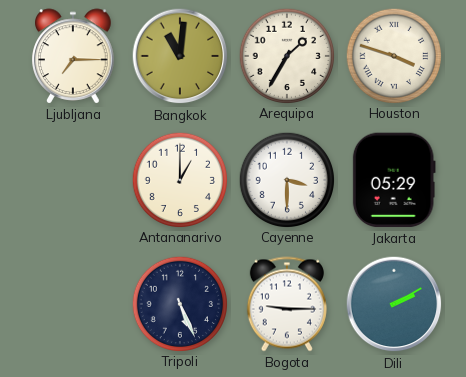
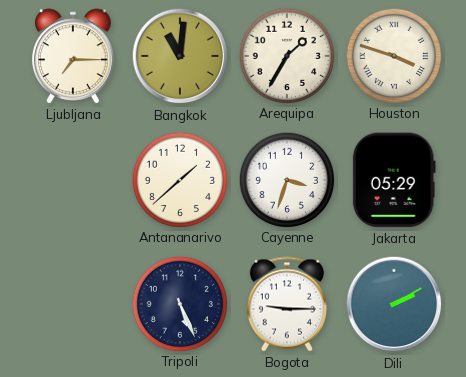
Antananarivo: 1:00 -> 1:38
Cayenne: 3:30 -> 3:33
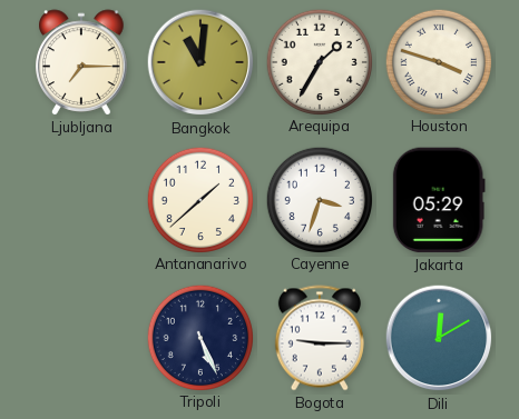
Dili: 2:10 -> 12:10
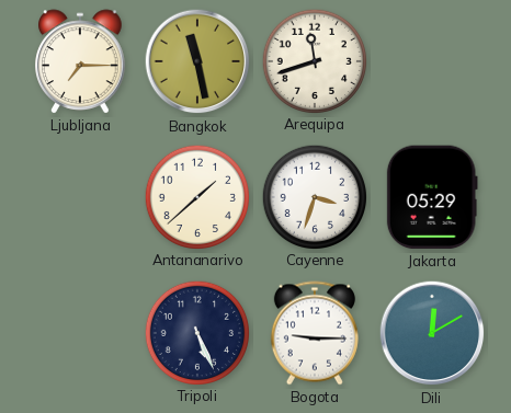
Bangkok: 11:01 -> 11:28
Arequipa: 1:35 -> 11:42
Houston: 3:48 -> none
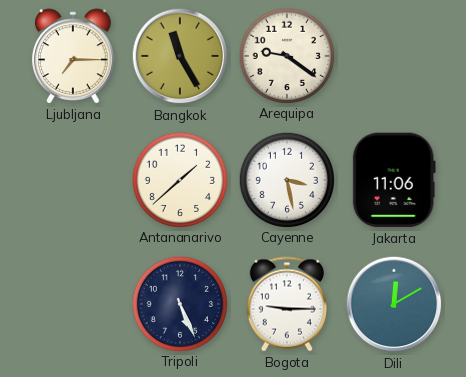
Bangkok: 11:28 -> 11:25
Arequipa: 11:42 -> 9:21
Cayenne: 3:33 -> 3:28
Jakarta: 05:29 -> 11:06
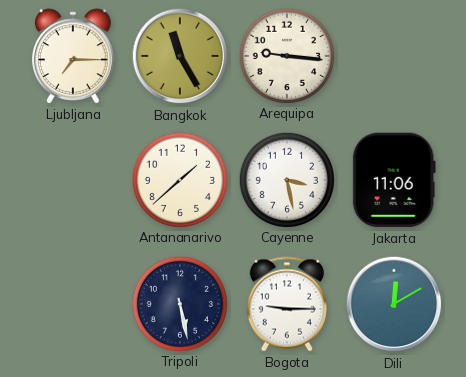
Arequipa: 9:21 -> 9:16
Tripoli: 5:26 -> 5:28
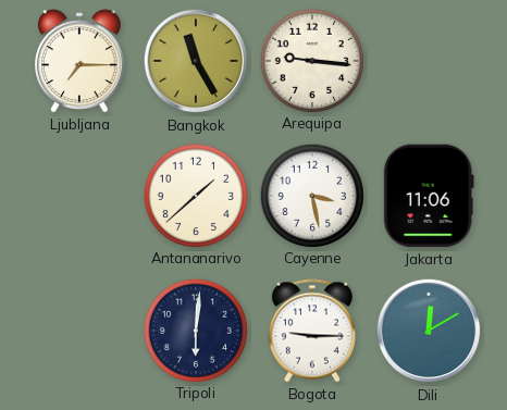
Tripoli: 5:28 -> 6:01
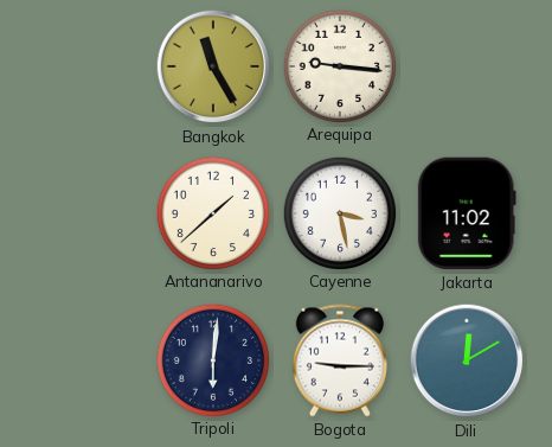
Ljubljana: 7:15 -> none
Jakarta: 11:06 -> 11:02
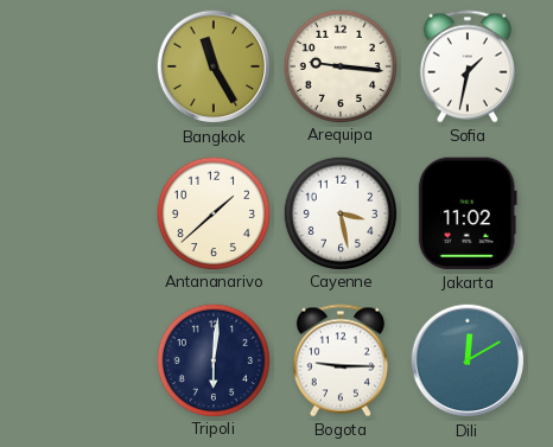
Sofia: none -> 1:32
